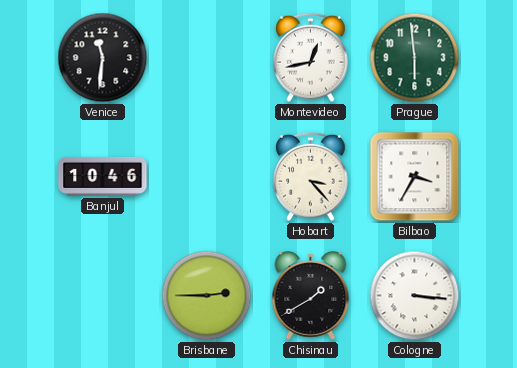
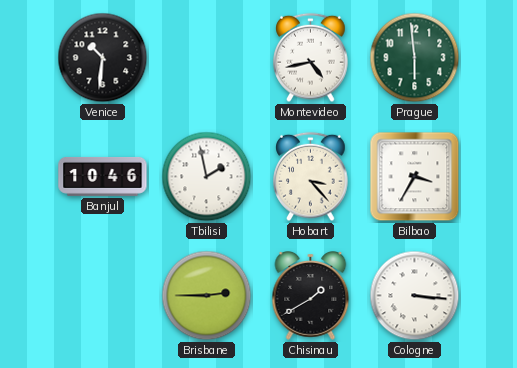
Venice: 11:31 -> 10:31
Montevideo: 12:43 -> 4:43
Tbilisi: none -> 1:58
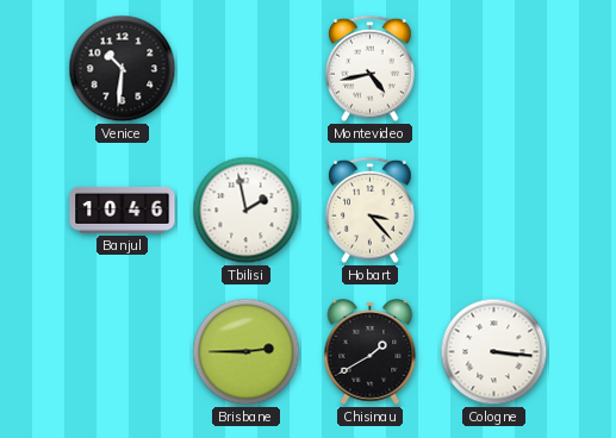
Prague: 5:59 -> none
Bilbao: 3:35 -> none
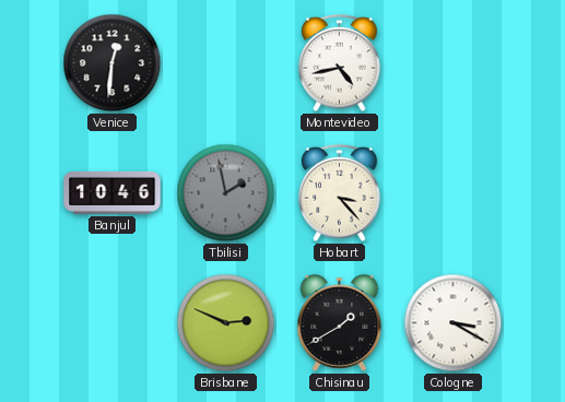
Venice: 10:31 -> 12:31
Tbilisi dial: white -> grey
Brisbane: 2:45 -> 2:49
Cologne: 3:16 -> 3:20
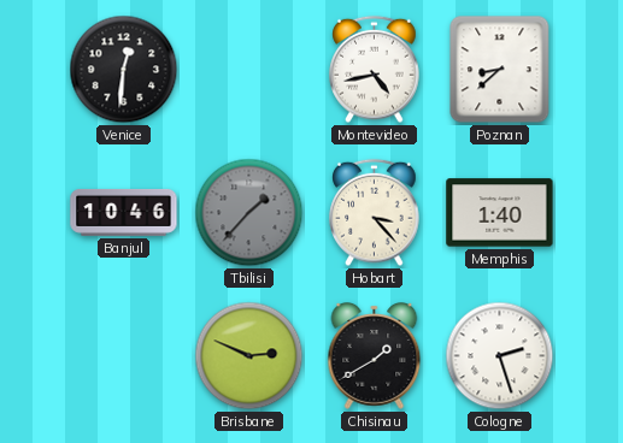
Poznan: none -> 8:38
Tbilisi: 1:58 -> 1:37
Memphis: none -> 1:40
Cologne: 3:20 -> 2:27
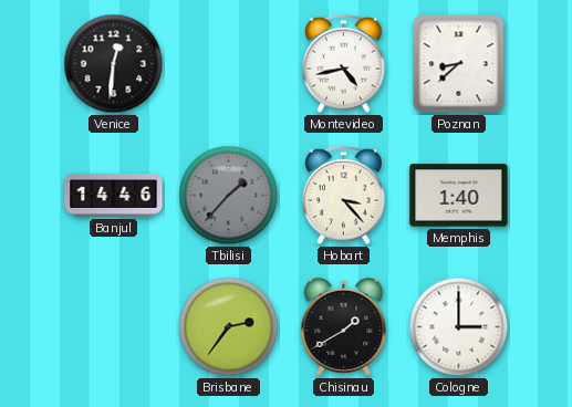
Banjul: 10:46 -> 14:46
Brisbane: 2:49 -> 2:36
Cologne: 2:27 -> 3:00
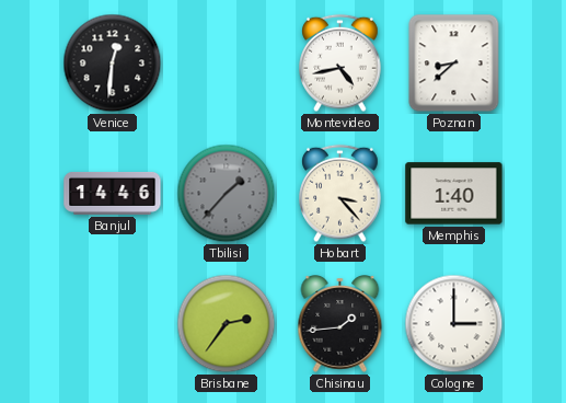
Chisinau: 1:40 -> 1:44
